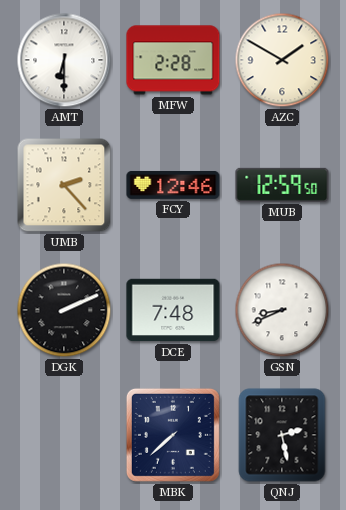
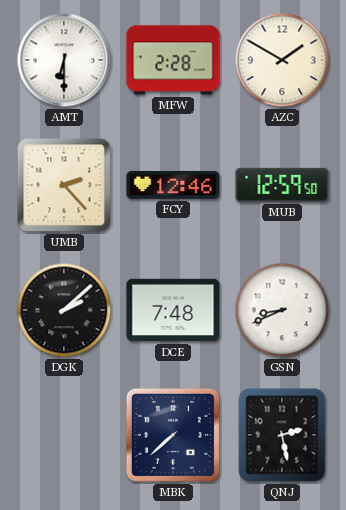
DGK: 2:11 -> 2:08
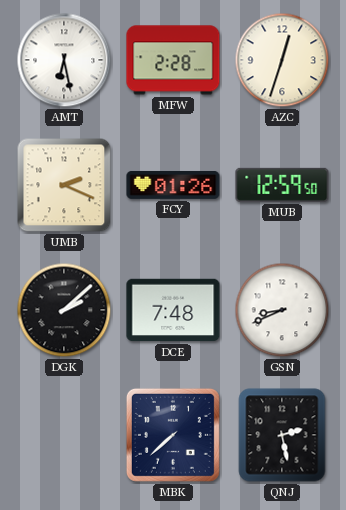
AMT: 6:30 -> 6:28
AZC: 1:50 -> 12:33
UMB: 2:23 -> 2:19
FCY: 12:46 -> 01:26
